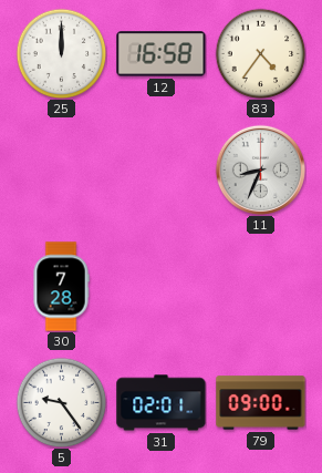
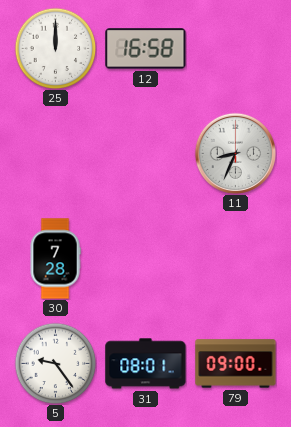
83: 4:36 -> none
31: 02:01 -> 08:01
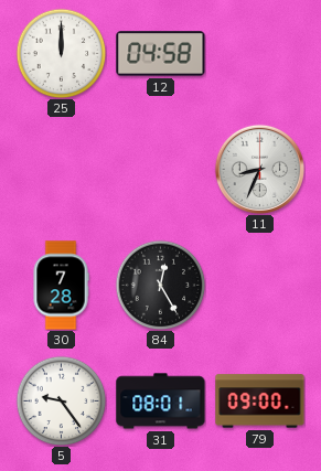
12: 16:58 -> 04:58
84: none -> 12:25
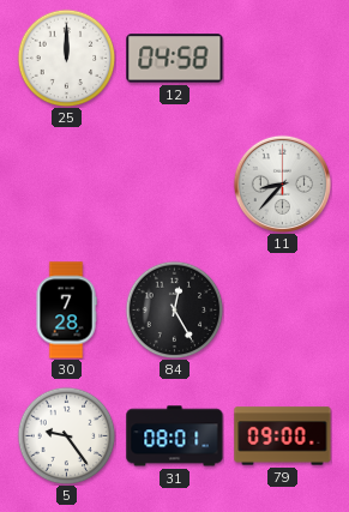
11: 8:34 -> 8:37
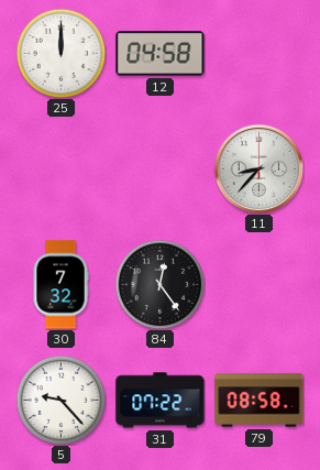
30: 7:28 -> 7:32
84: 12:25 -> 12:24
5: 9:24 -> 9:23
31: 08:01 -> 07:22
79: 09:00 -> 08:58
